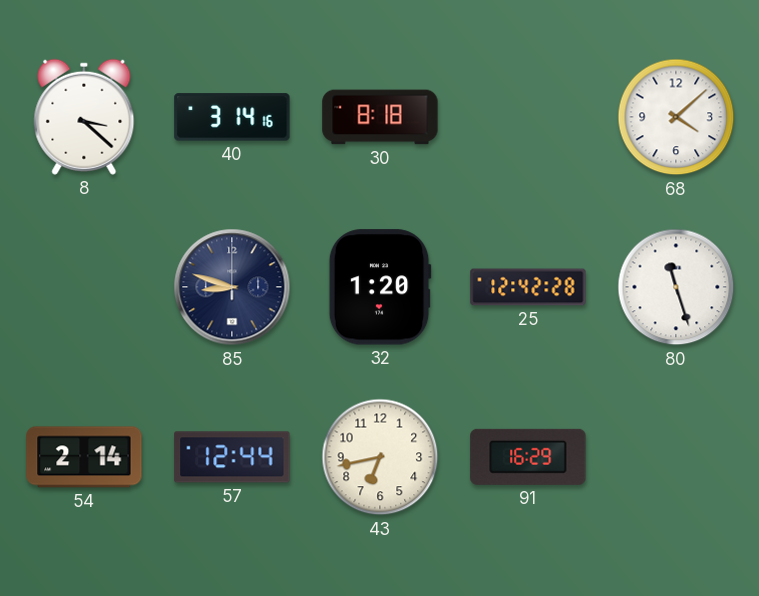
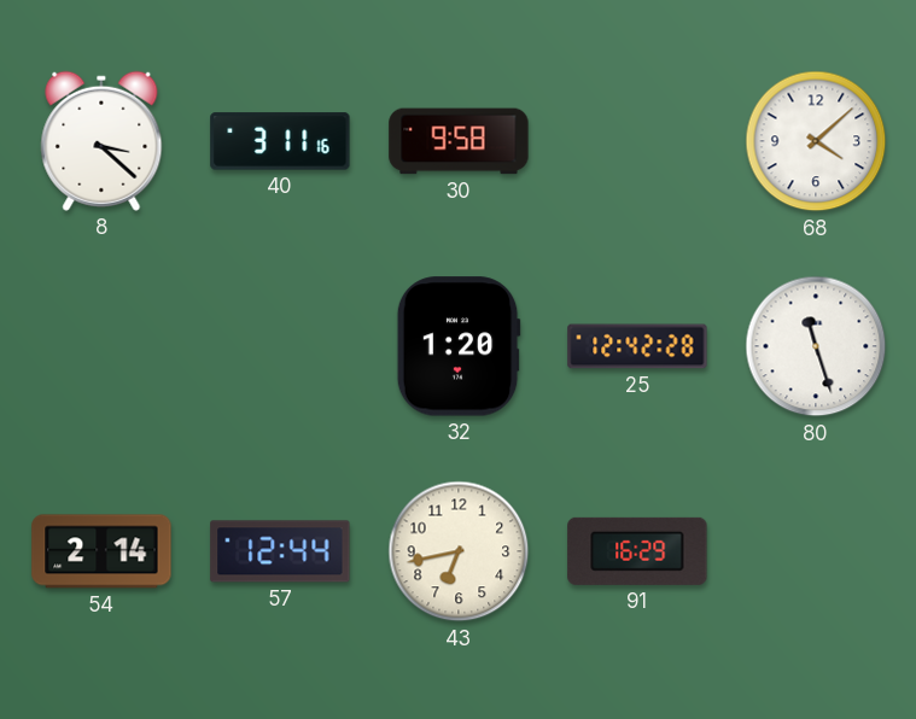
40: 3:14 -> 3:11
30: 8:18 -> 9:58
85: 8:48 -> none
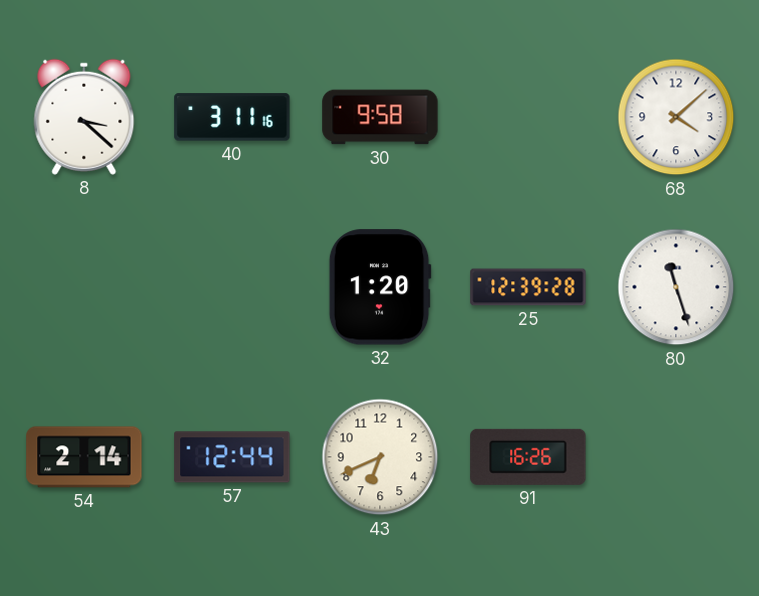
25: 12:42 -> 12:39
43: 6:43 -> 6:41
91: 16:29 -> 16:26
